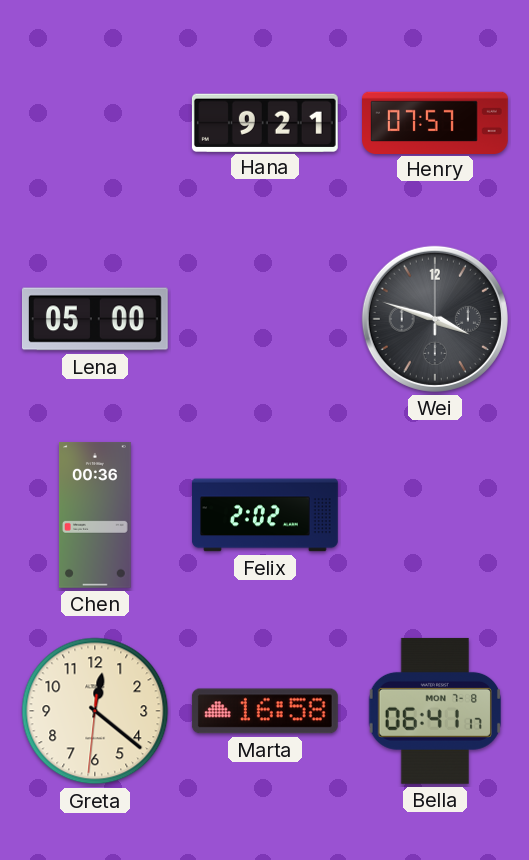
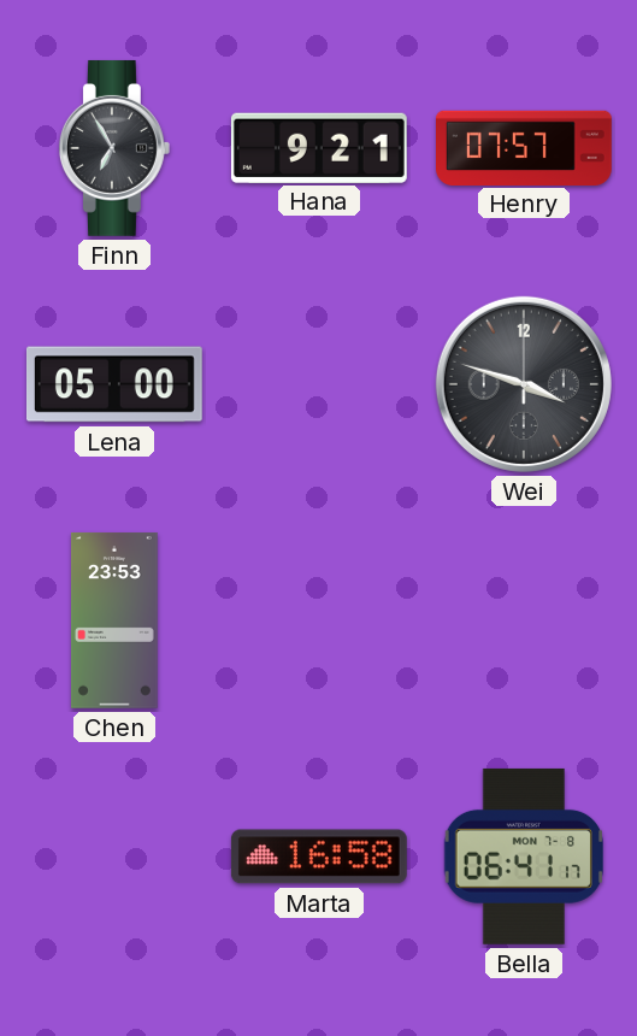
Finn: none -> 6:55
Chen: 00:36 -> 23:53
Felix: 2:02 -> none
Greta: 12:21 -> none
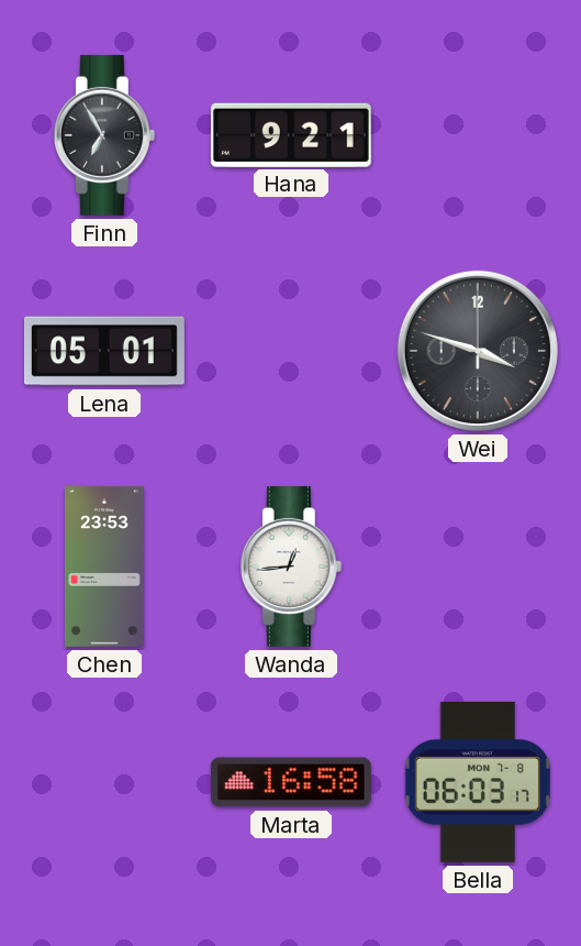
Henry: 07:57 -> none
Lena: 05:00 -> 05:01
Wanda: none -> 12:44
Bella: 06:41 -> 06:03
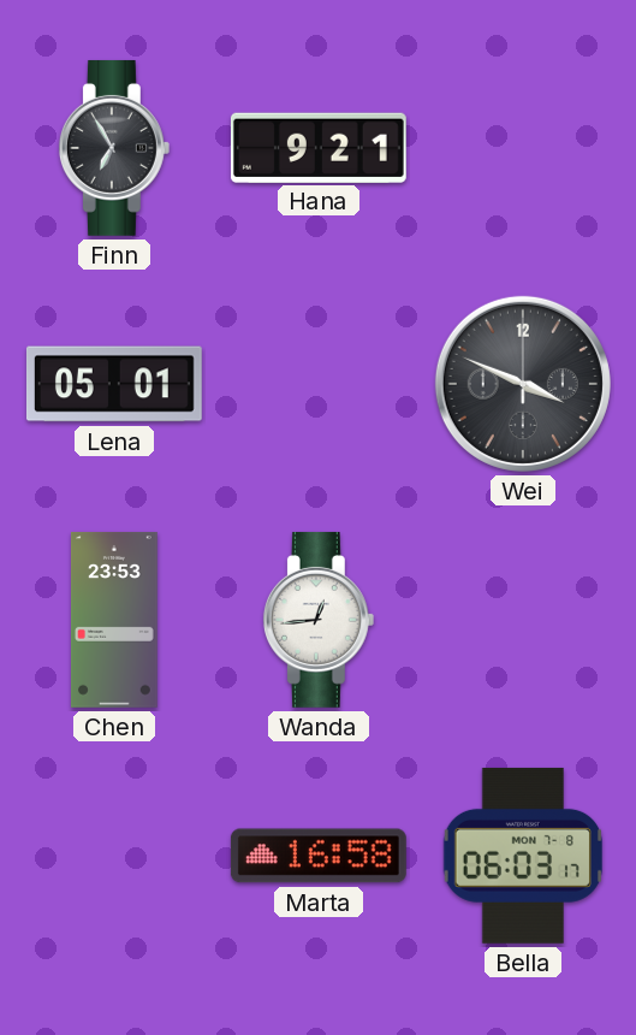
Wei: 3:48 -> 3:49
